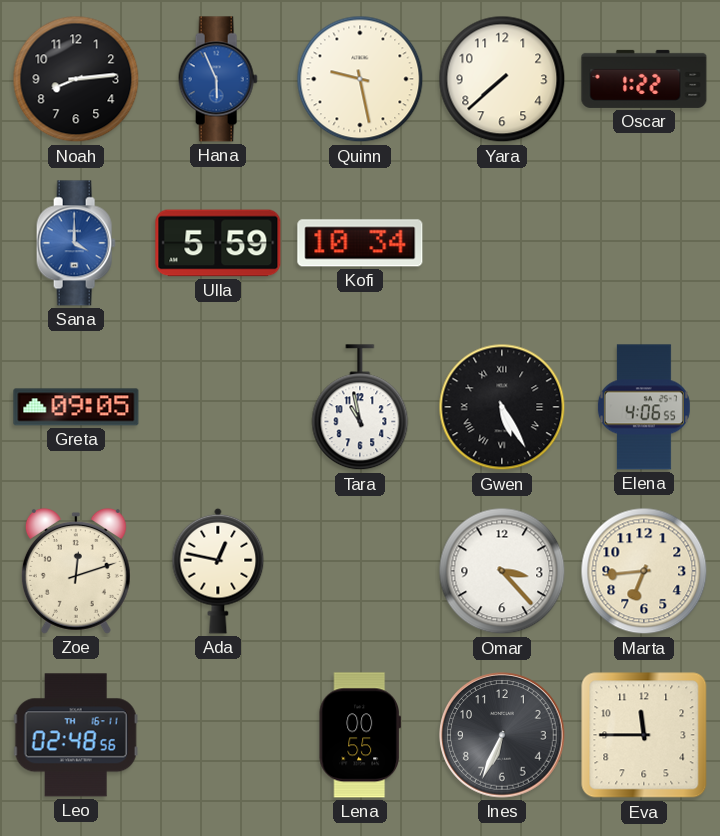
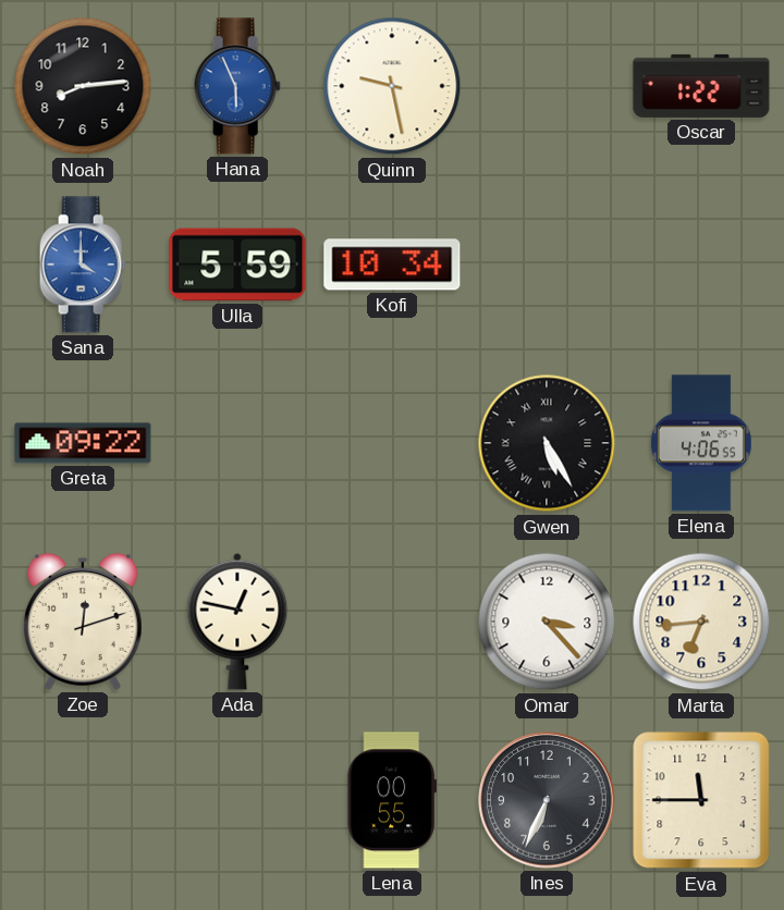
Yara: 7:38 -> none
Greta: 09:05 -> 09:22
Tara: 10:58 -> none
Leo: 02:48 -> none
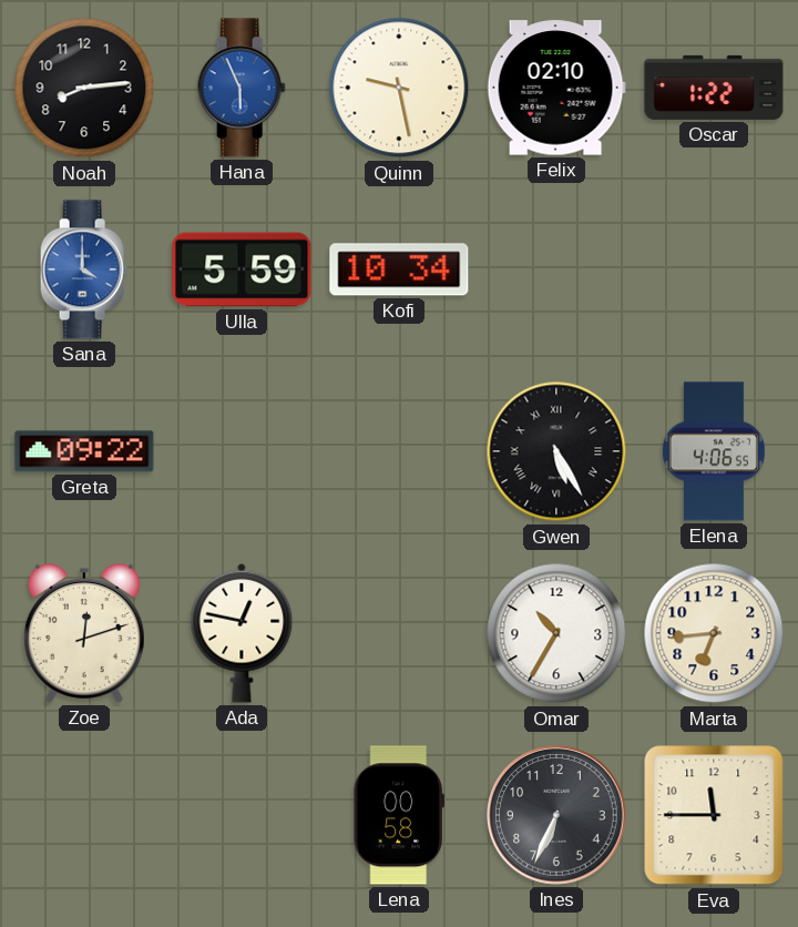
Felix: none -> 02:10
Omar: 3:23 -> 10:35
Lena: 00:55 -> 00:58
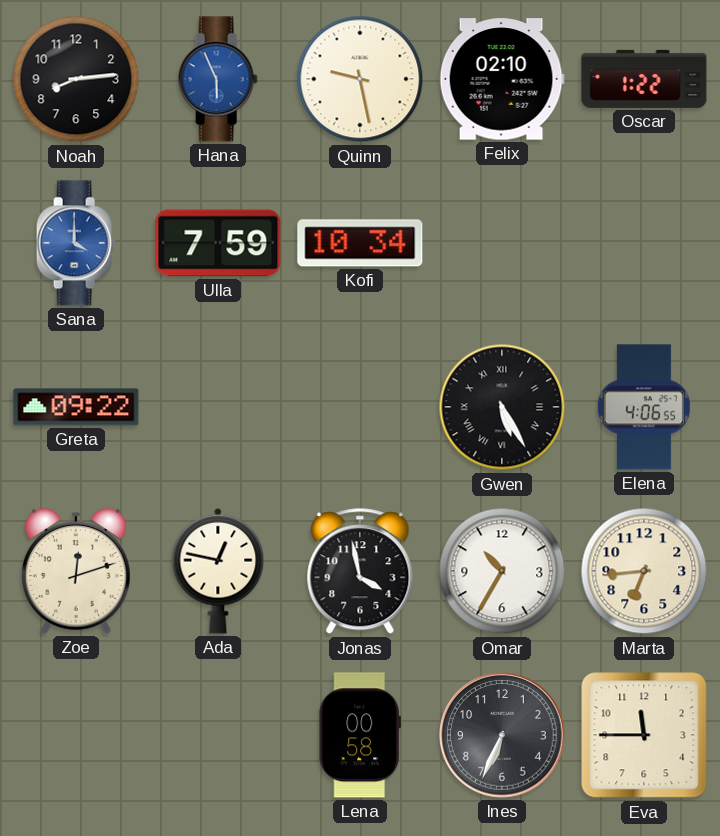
Ulla: 5:59 -> 7:59
Jonas: none -> 3:58
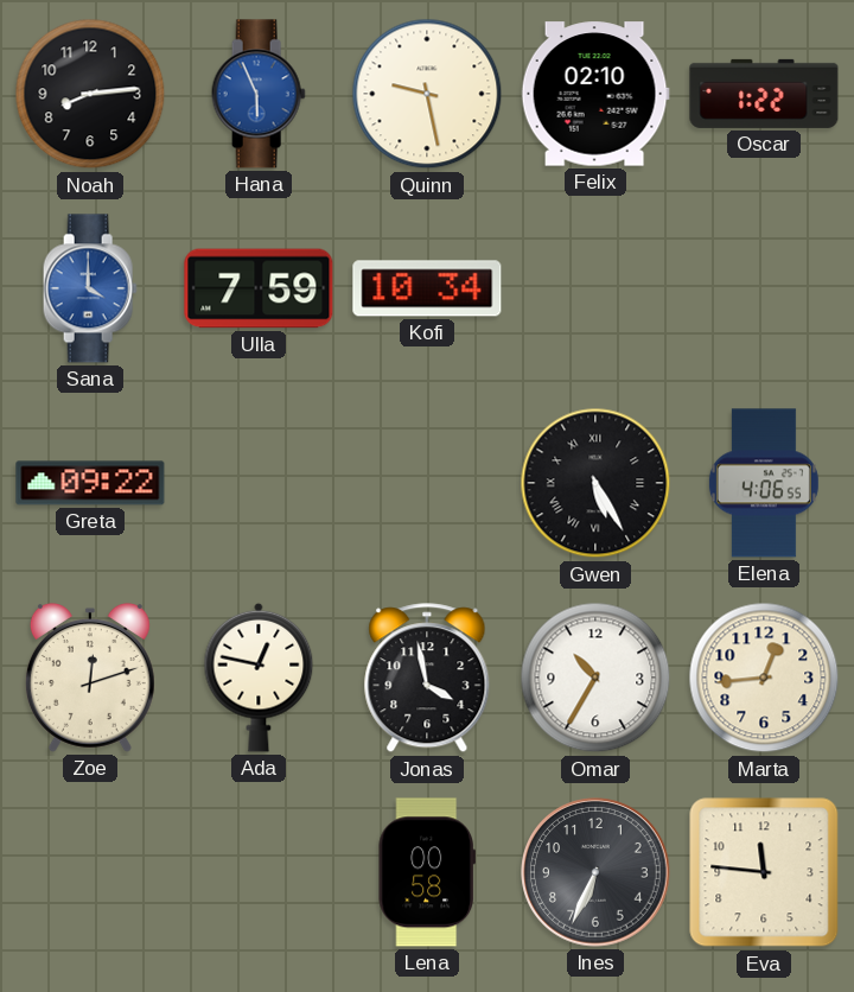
Marta: 6:44 -> 12:44
Eva: 11:45 -> 11:46
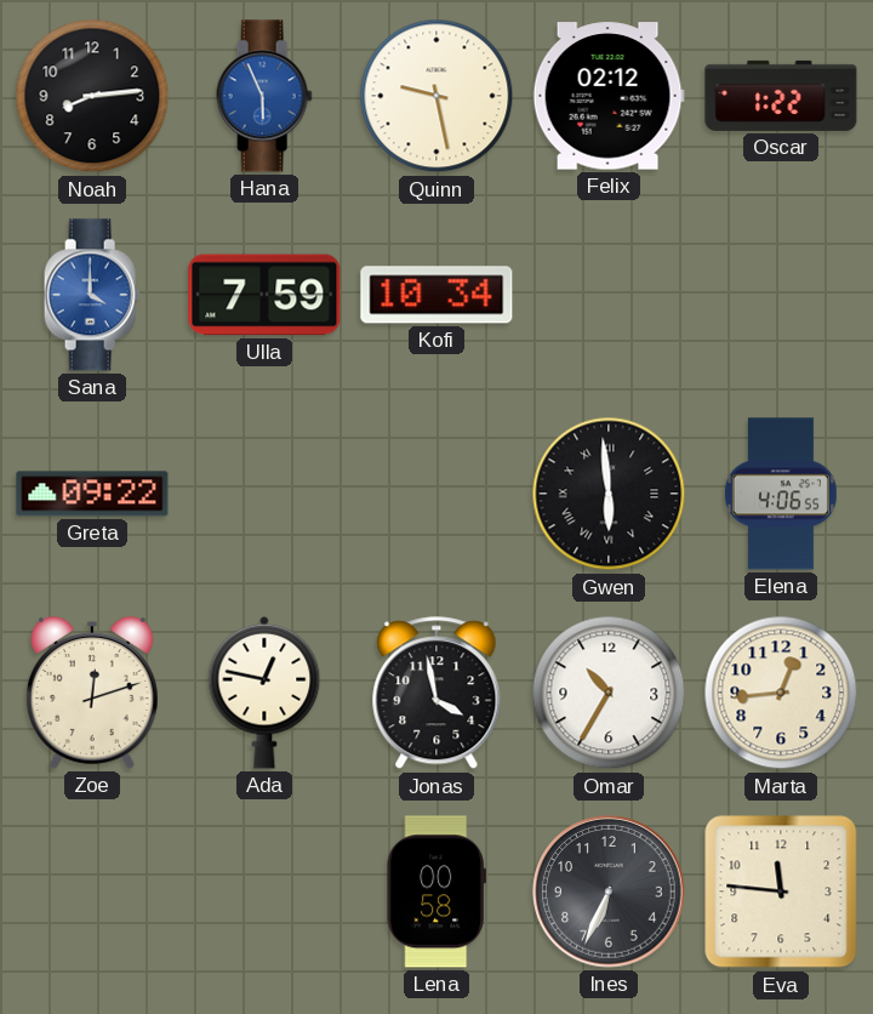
Felix: 02:10 -> 02:12
Gwen: 5:25 -> 5:59
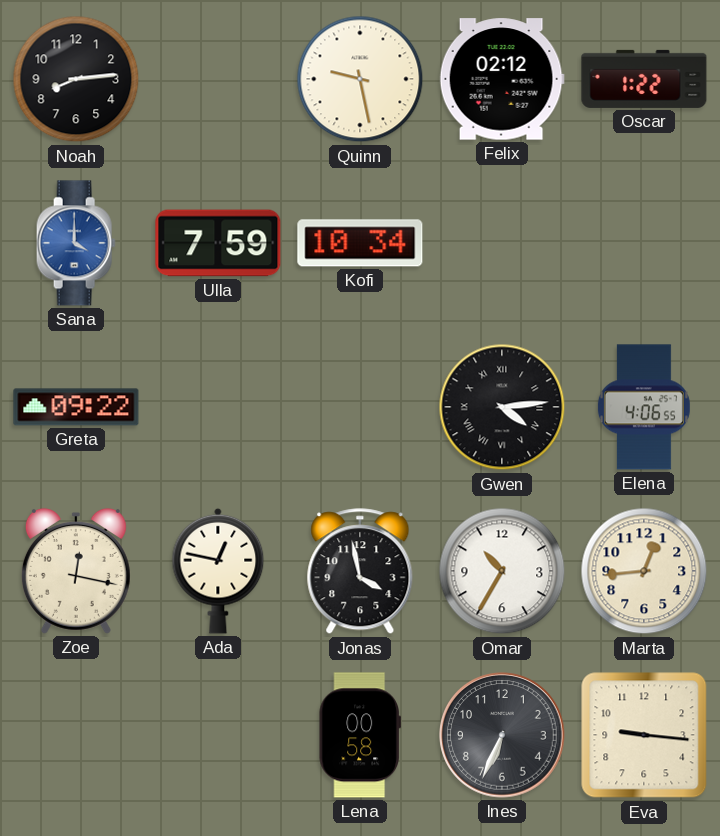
Hana: 5:56 -> none
Gwen: 5:59 -> 4:14
Zoe: 12:12 -> 12:17
Eva: 11:46 -> 9:16
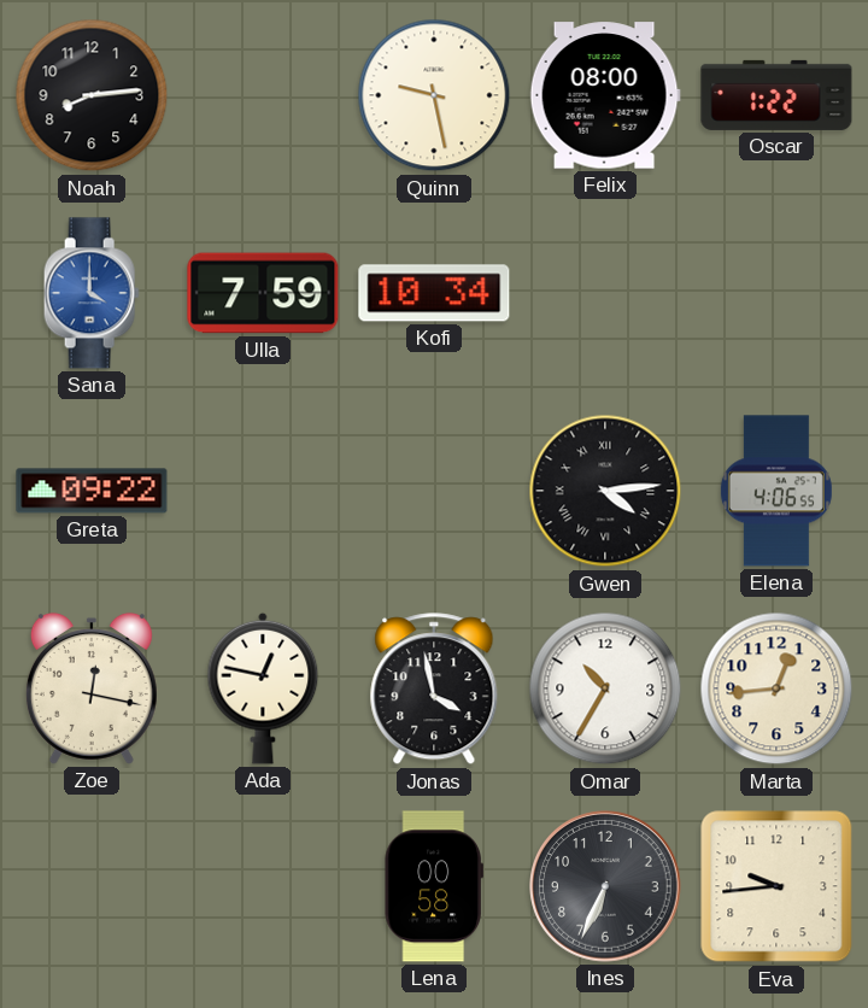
Felix: 02:12 -> 08:00
Eva: 9:16 -> 9:44
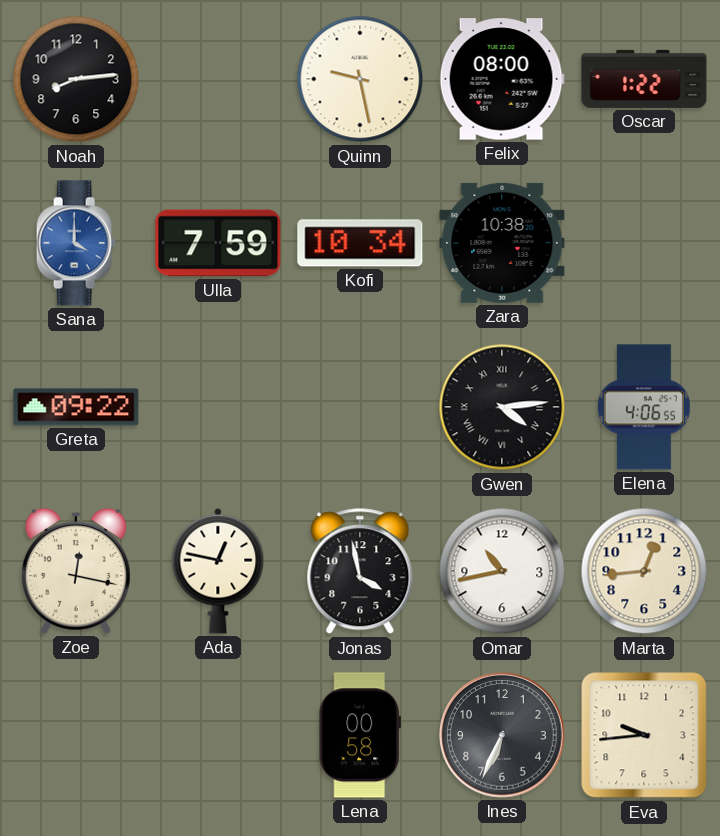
Zara: none -> 10:38
Omar: 10:35 -> 10:43
